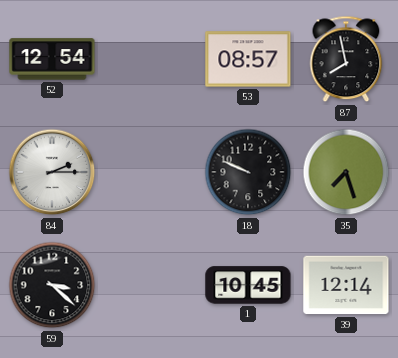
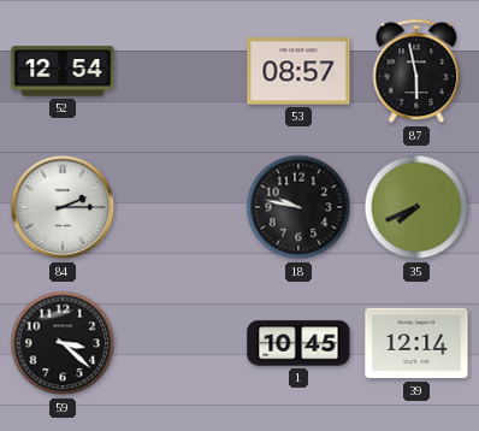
87: 7:58 -> 5:58
18: 9:49 -> 9:47
35: 7:27 -> 7:41
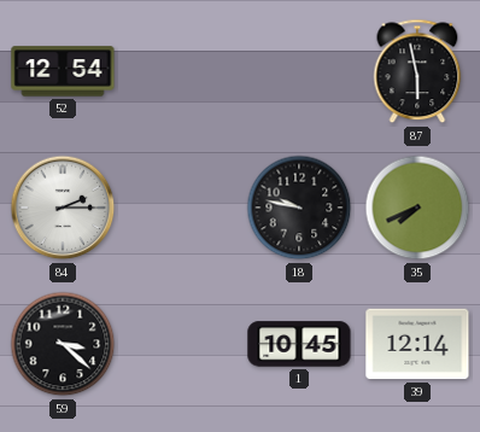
53: 08:57 -> none
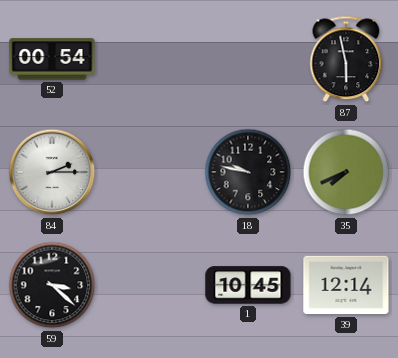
52: 12:54 -> 00:54
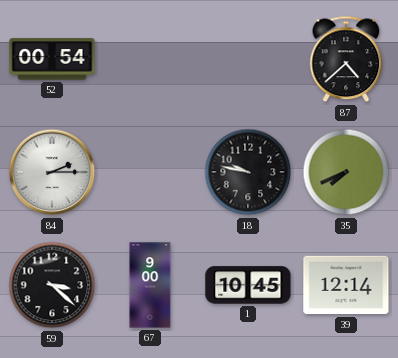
87: 5:58 -> 4:38
67: none -> 9:00
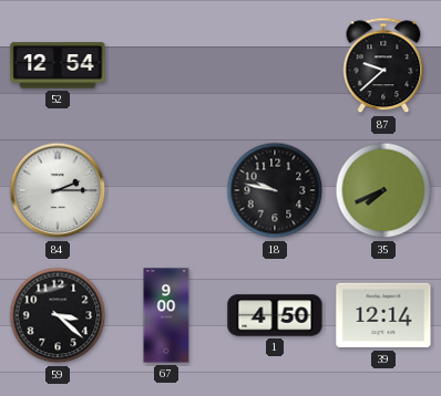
52: 00:54 -> 12:54
87: 4:38 -> 9:38
1: 10:45 -> 4:50
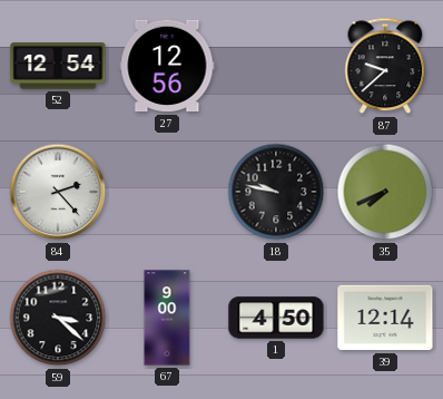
27: none -> 12:56
84: 2:15 -> 2:23
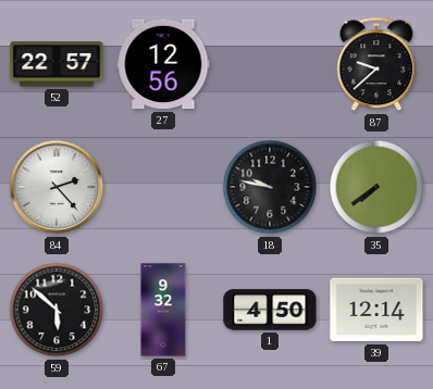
52: 12:54 -> 22:57
35: 7:41 -> 7:39
59: 3:22 -> 5:52
67: 9:00 -> 9:32
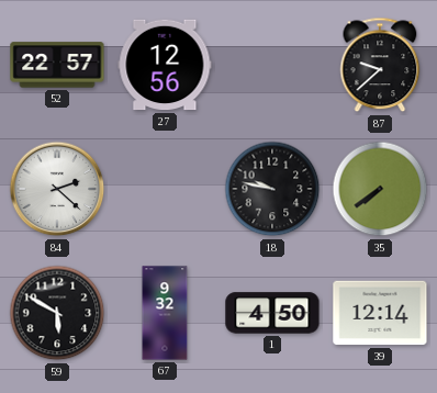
84: 2:23 -> 2:22
59: 5:52 -> 5:50
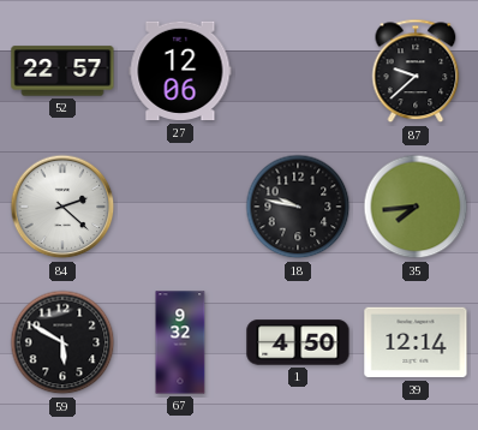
27: 12:56 -> 12:06
35: 7:39 -> 7:44
